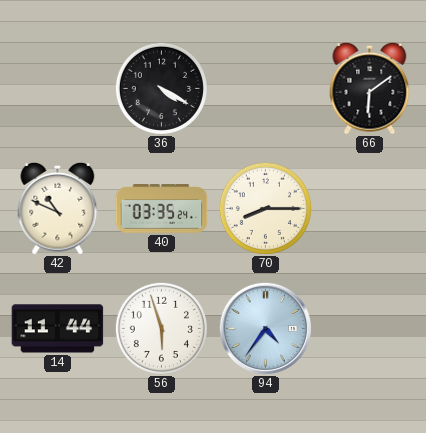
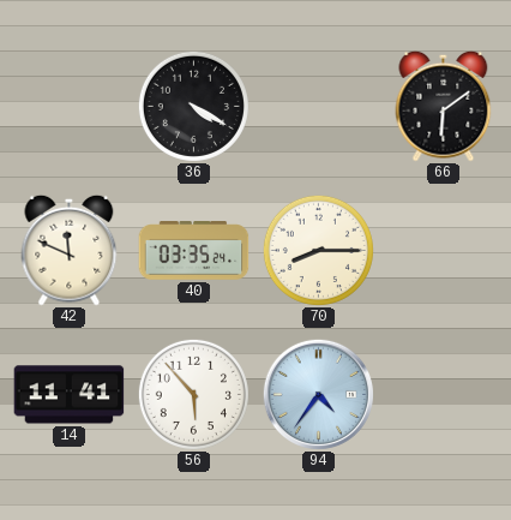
42: 10:49 -> 11:49
14: 11:44 -> 11:41
56: 5:57 -> 5:53
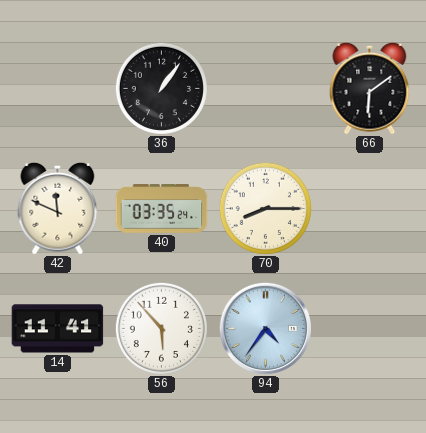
36: 4:20 -> 1:06
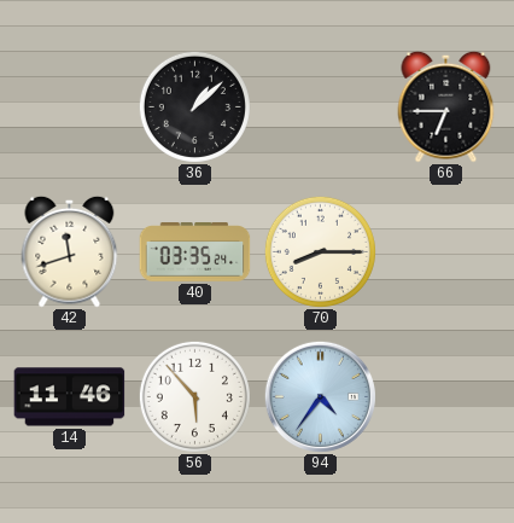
36: 1:06 -> 1:08
66: 6:09 -> 6:45
42: 11:49 -> 11:42
14: 11:41 -> 11:46
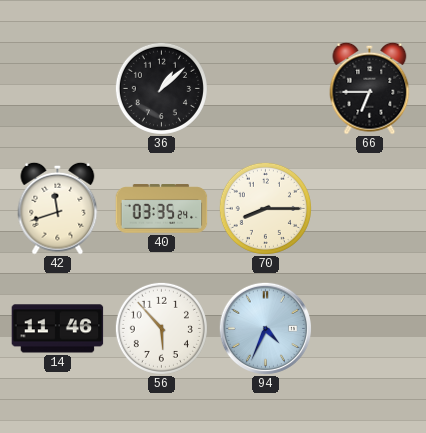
94: 4:36 -> 4:34
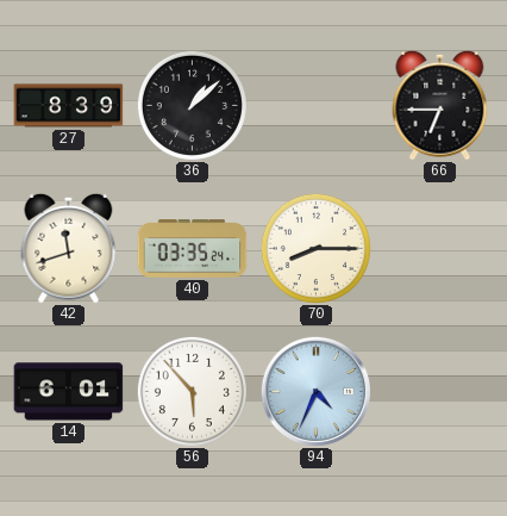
27: none -> 8:39
14: 11:46 -> 6:01
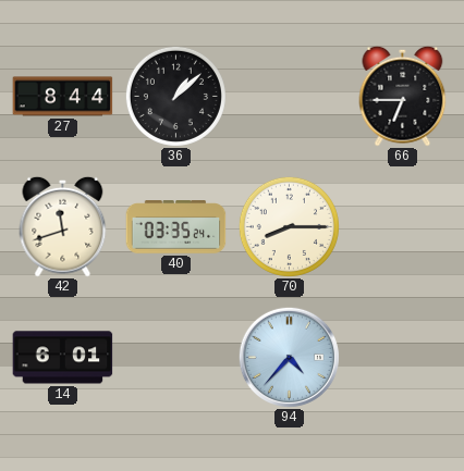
27: 8:39 -> 8:44
56: 5:53 -> none
94: 4:34 -> 4:37
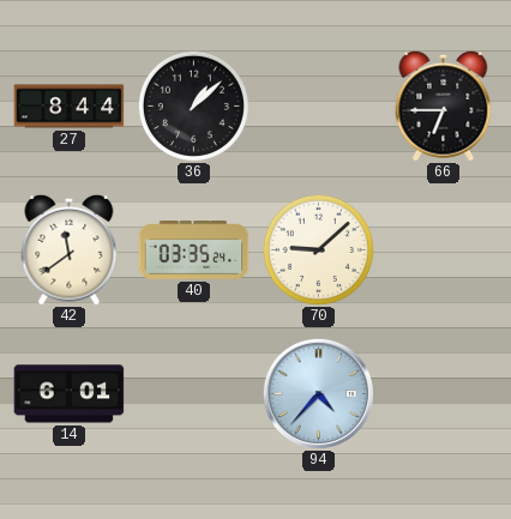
42: 11:42 -> 11:39
70: 8:15 -> 9:08
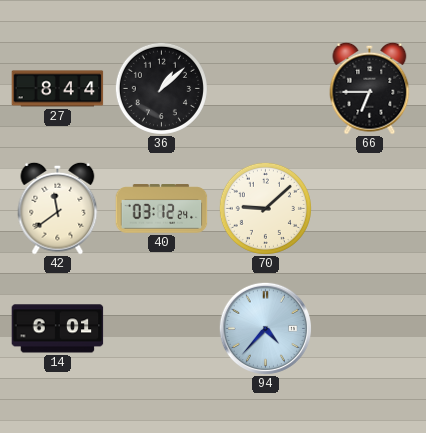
40: 03:35 -> 03:12
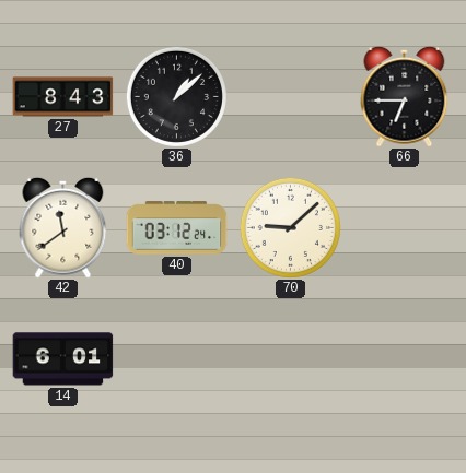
27: 8:44 -> 8:43
94: 4:37 -> none
